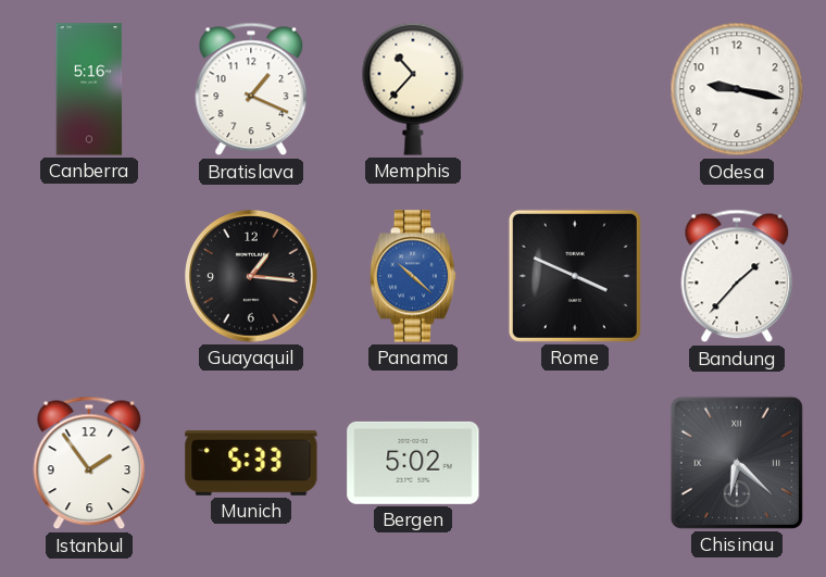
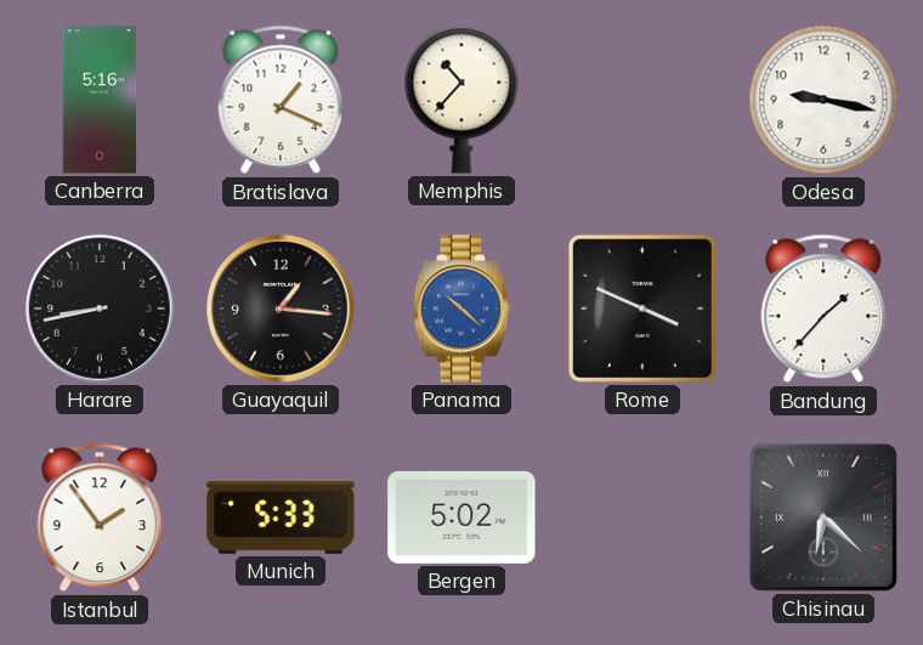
Harare: none -> 8:43
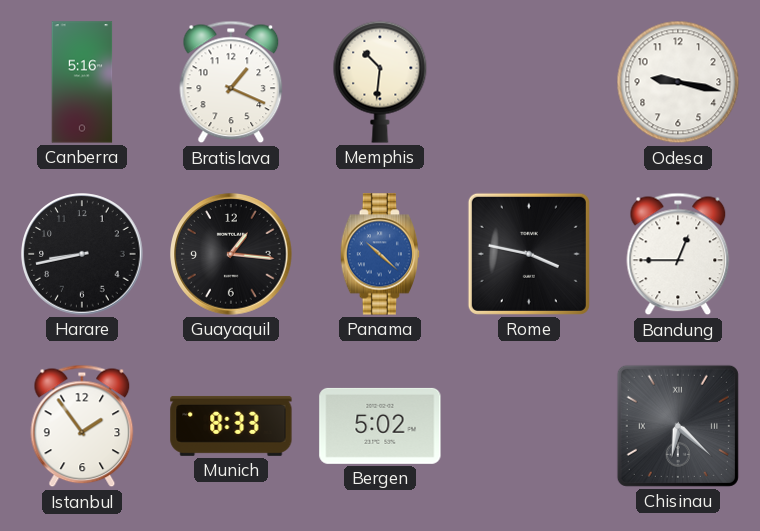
Memphis: 10:37 -> 10:31
Rome: 3:49 -> 3:47
Bandung: 1:37 -> 12:45
Munich: 5:33 -> 8:33
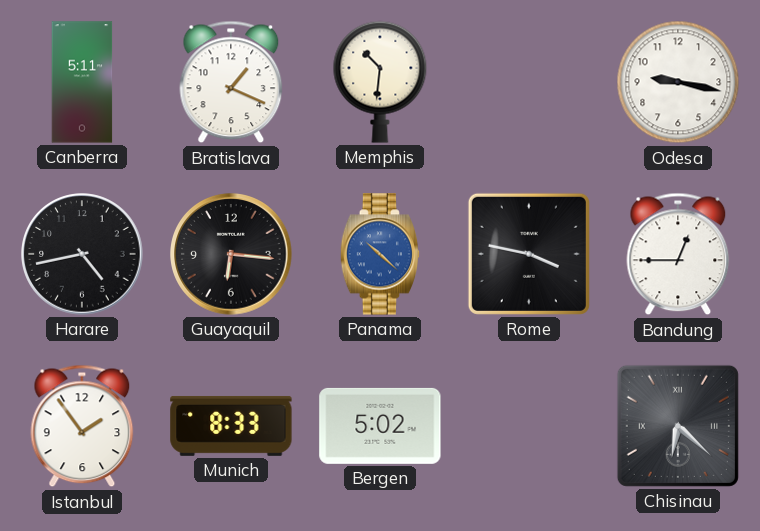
Canberra: 5:16 -> 5:11
Harare: 8:43 -> 4:43
Guayaquil: 1:16 -> 6:16
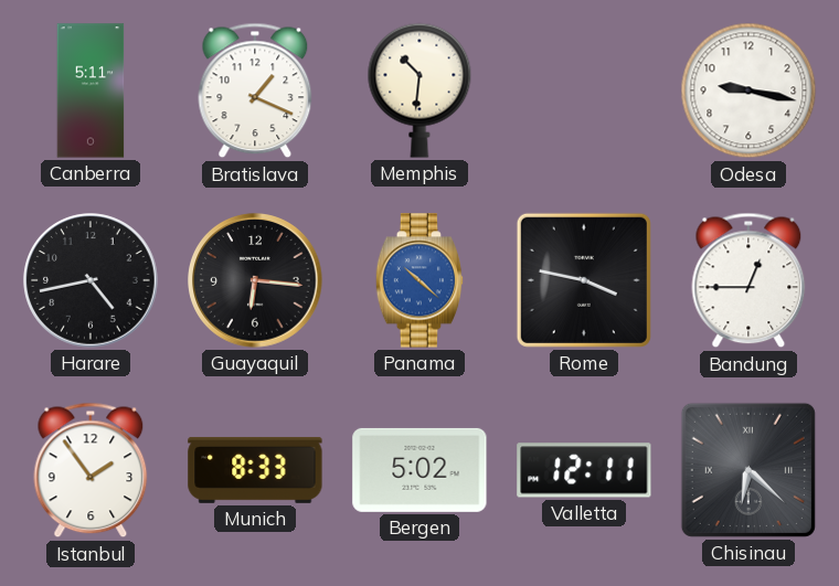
Valletta: none -> 12:11
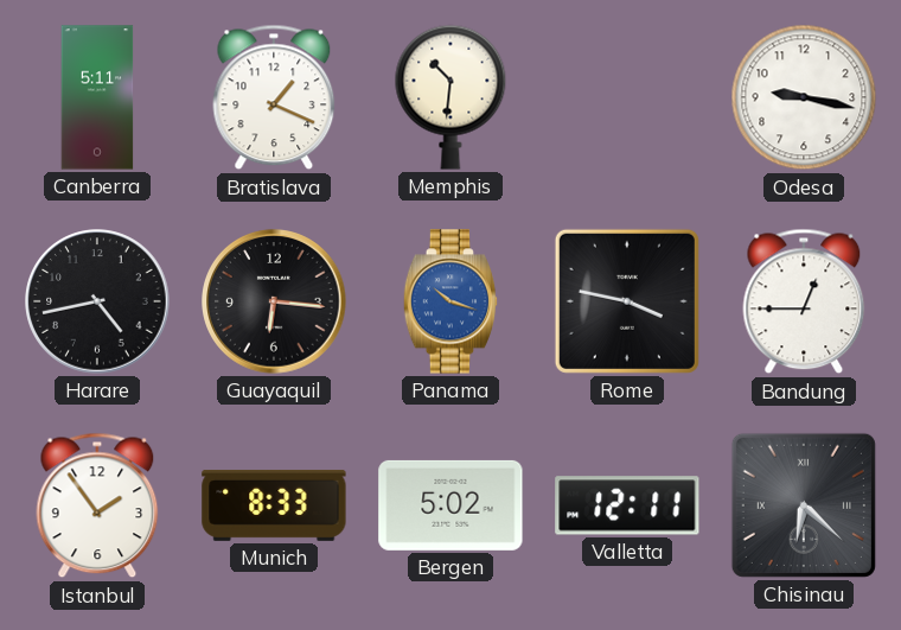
Panama: 10:22 -> 10:18
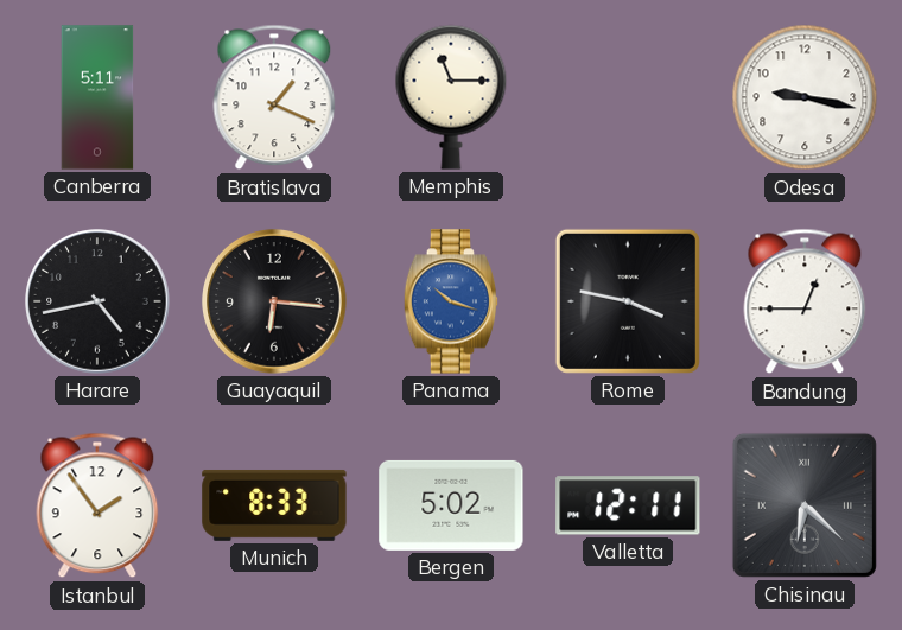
Memphis: 10:31 -> 11:15
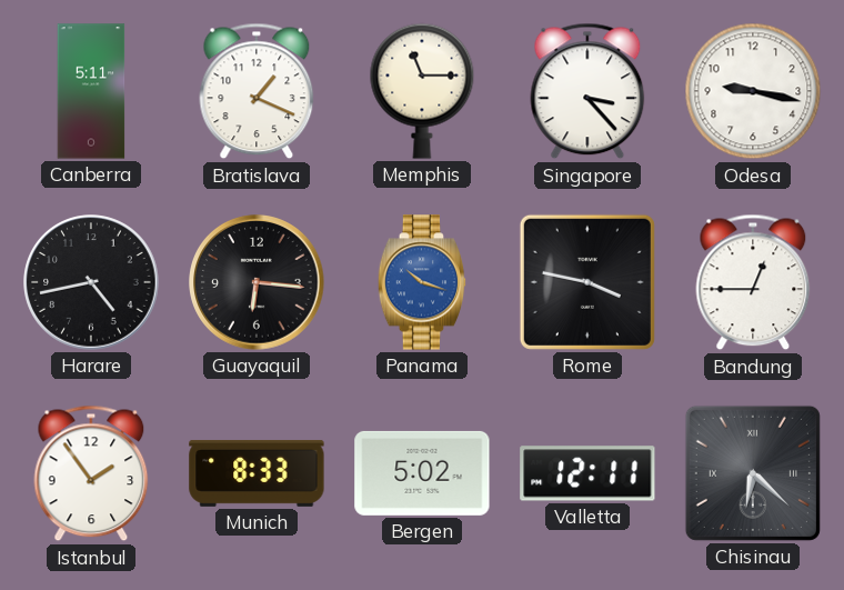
Singapore: none -> 3:23
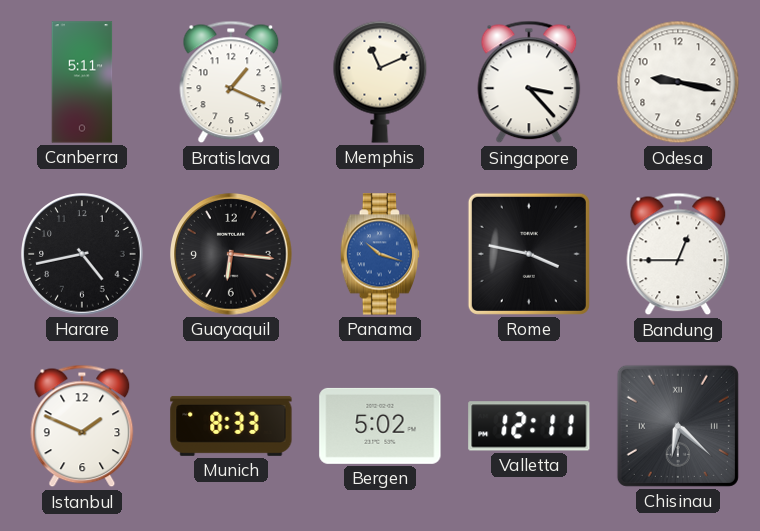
Memphis: 11:15 -> 11:11
Istanbul: 1:54 -> 1:49
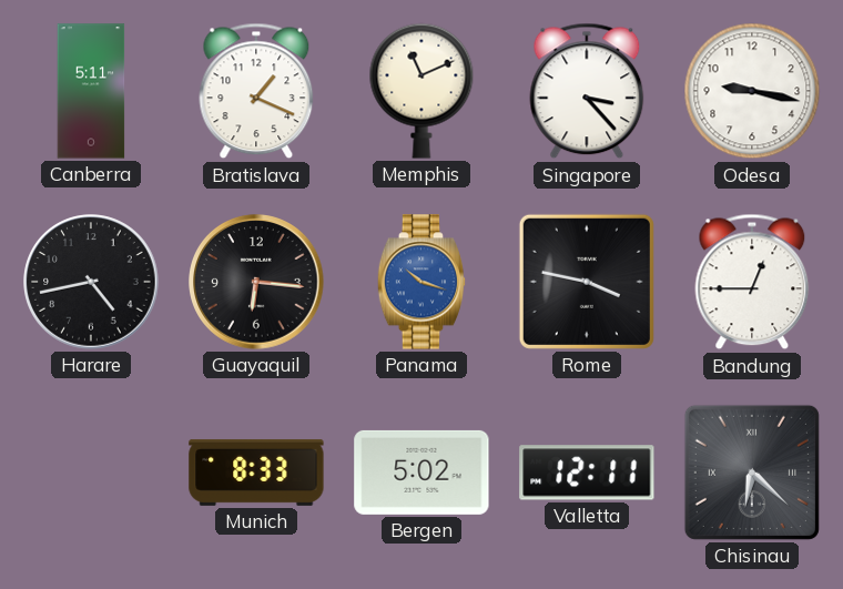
Istanbul: 1:49 -> none
